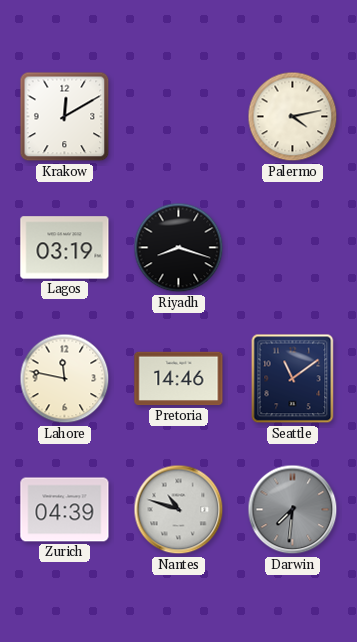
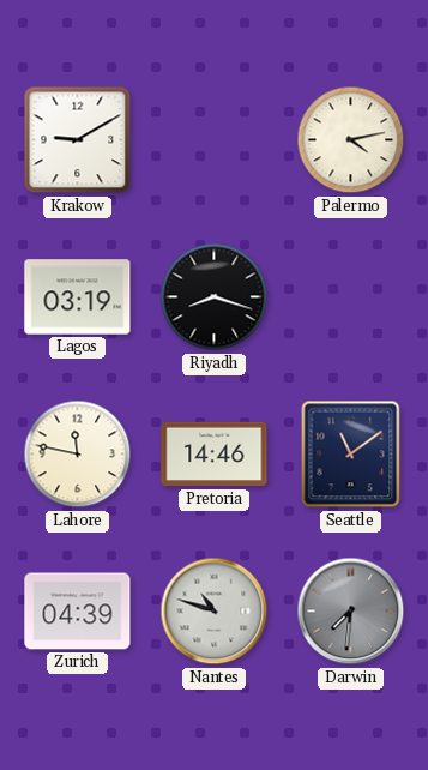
Krakow: 12:10 -> 9:10
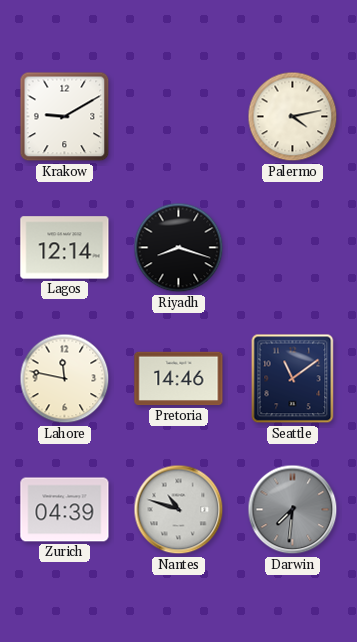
Lagos: 03:19 -> 12:14
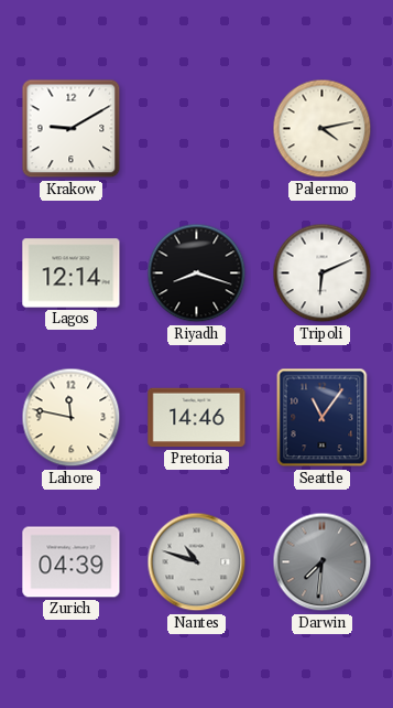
Tripoli: none -> 6:11
Seattle: 11:09 -> 11:06
